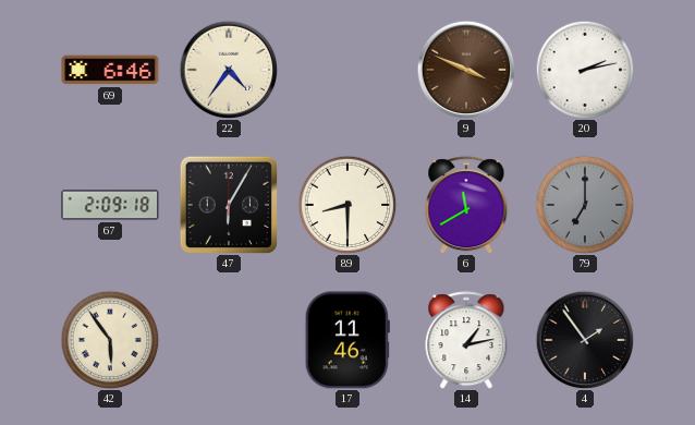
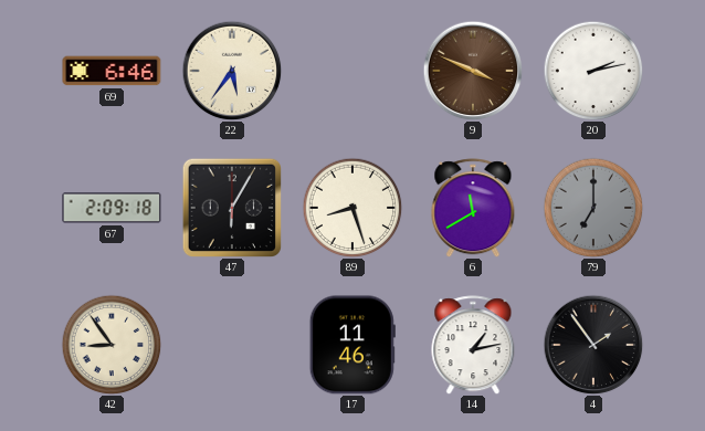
22: 4:36 -> 5:36
89: 8:30 -> 8:27
42: 5:54 -> 8:54
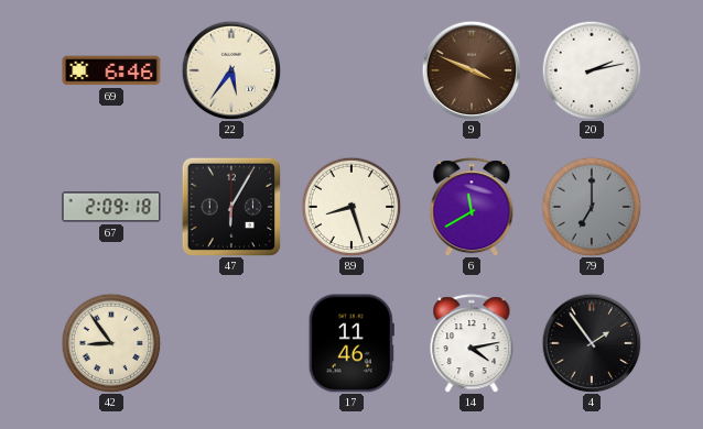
14: 1:13 -> 4:13
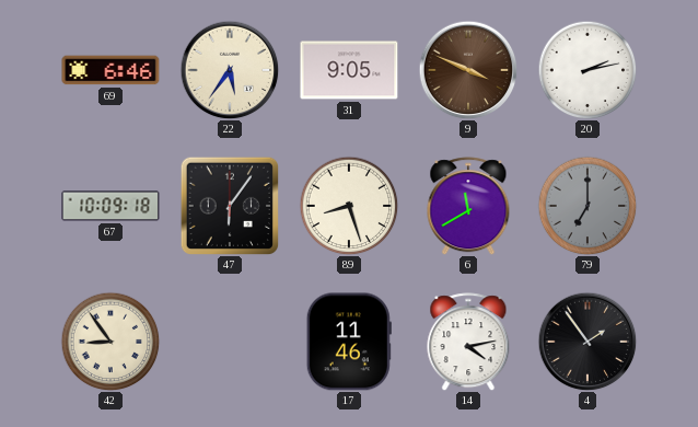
31: none -> 9:05
67: 2:09 -> 10:09
47: 6:05 -> 6:06
